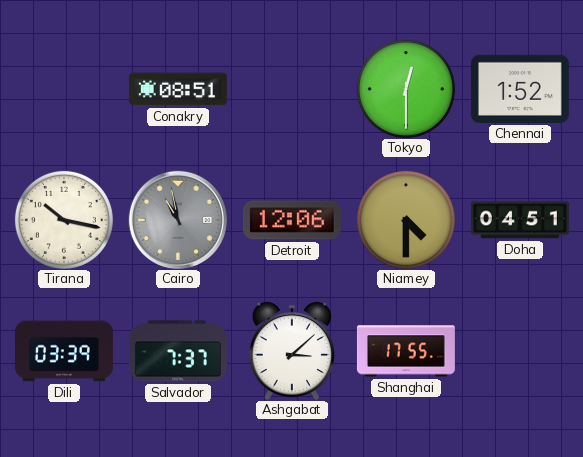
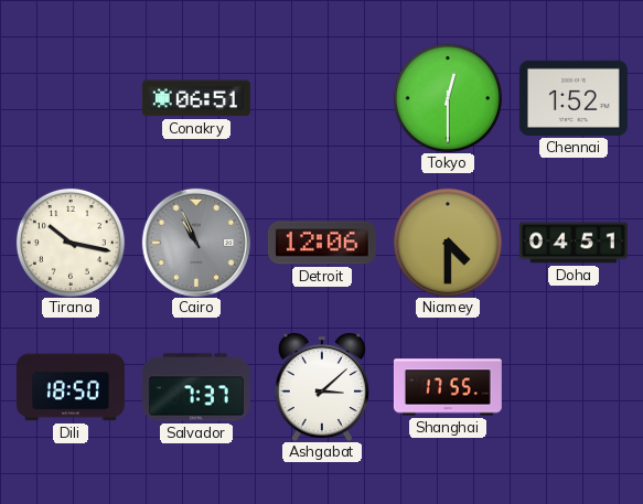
Conakry: 08:51 -> 06:51
Cairo: 10:58 -> 10:56
Dili: 03:39 -> 18:50
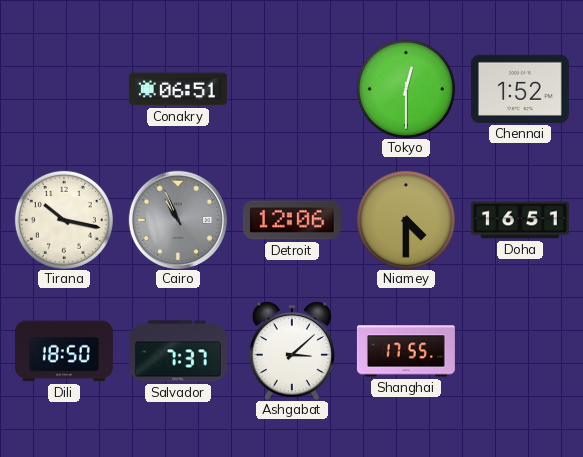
Doha: 04:51 -> 16:51
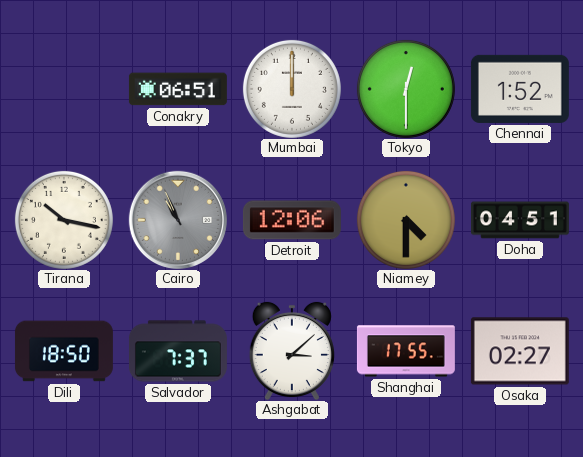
Mumbai: none -> 12:00
Doha: 16:51 -> 04:51
Osaka: none -> 02:27
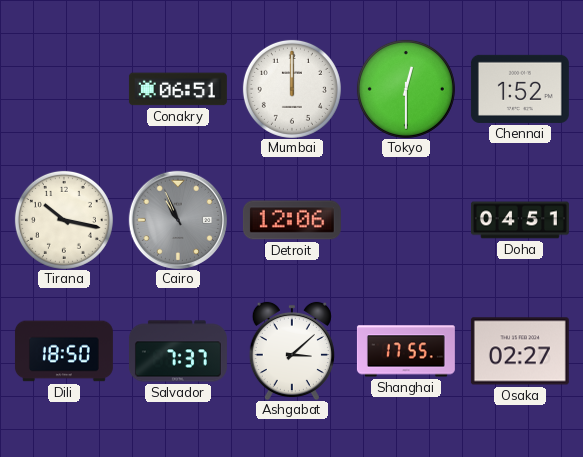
Niamey: 4:30 -> none
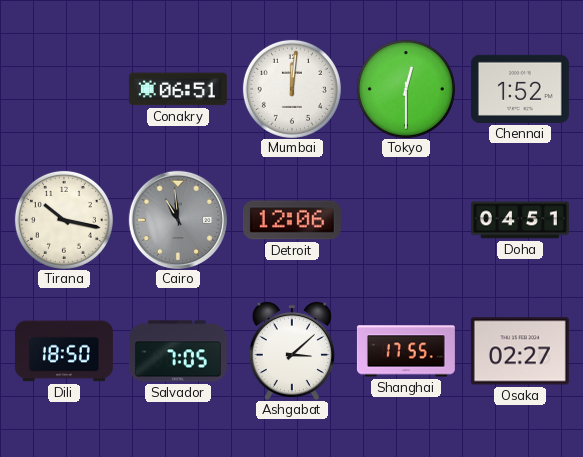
Mumbai: 12:00 -> 12:01
Cairo: 10:56 -> 10:59
Salvador: 7:37 -> 7:05
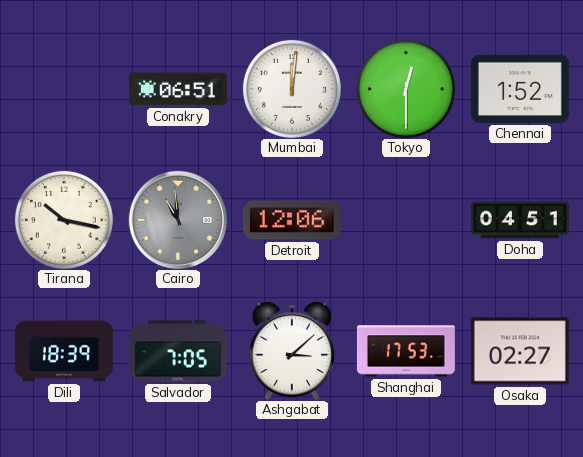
Dili: 18:50 -> 18:39
Shanghai: 17:55 -> 17:53
